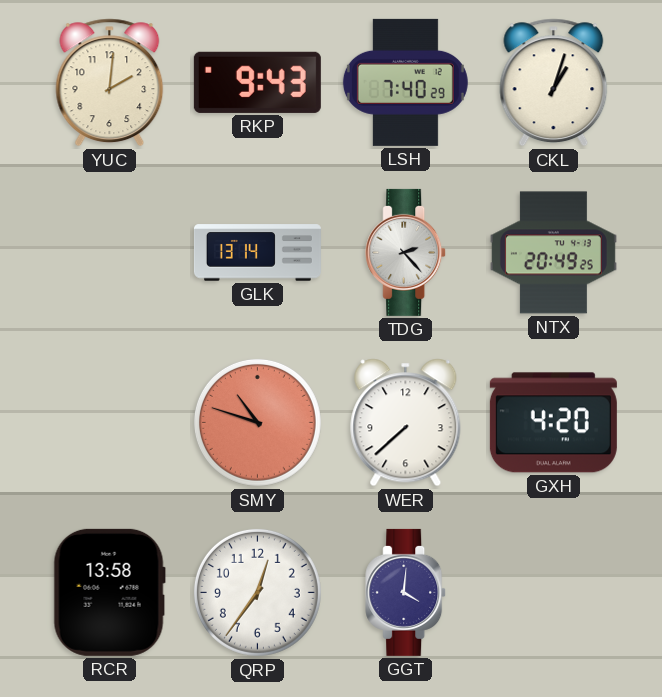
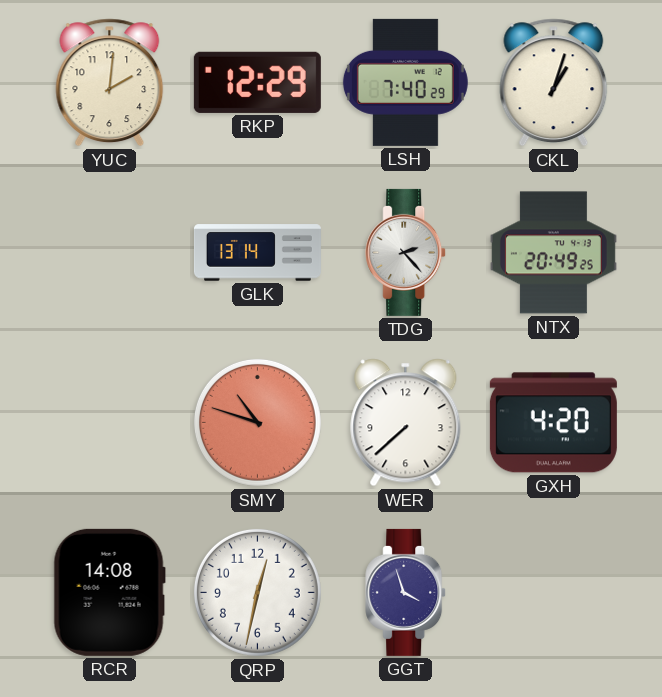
RKP: 9:43 -> 12:29
RCR: 13:58 -> 14:08
QRP: 12:36 -> 12:32
GGT: 4:01 -> 3:57
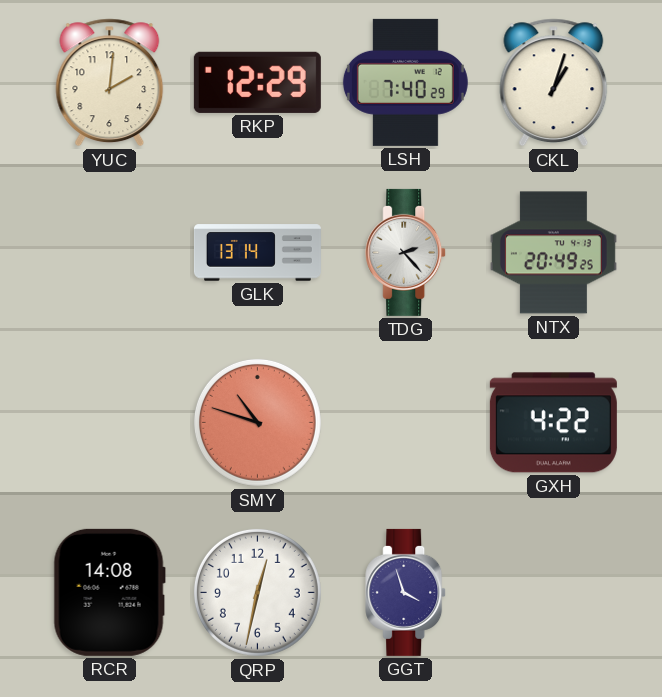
WER: 7:38 -> none
GXH: 4:20 -> 4:22
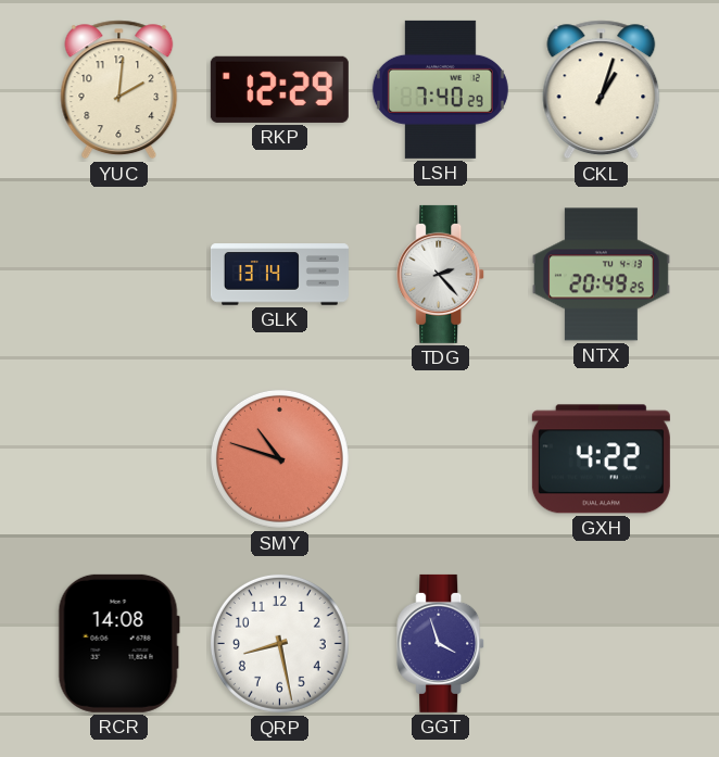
QRP: 12:32 -> 8:28
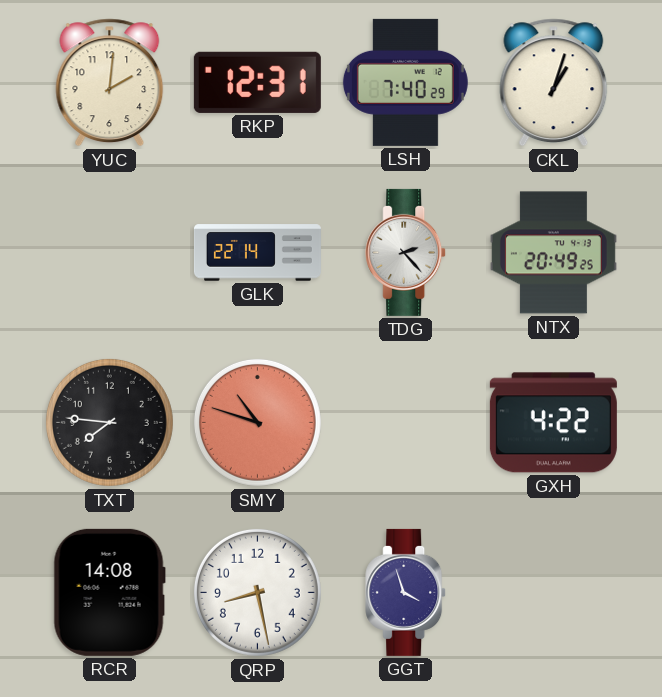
RKP: 12:29 -> 12:31
GLK: 13:14 -> 22:14
TXT: none -> 7:46
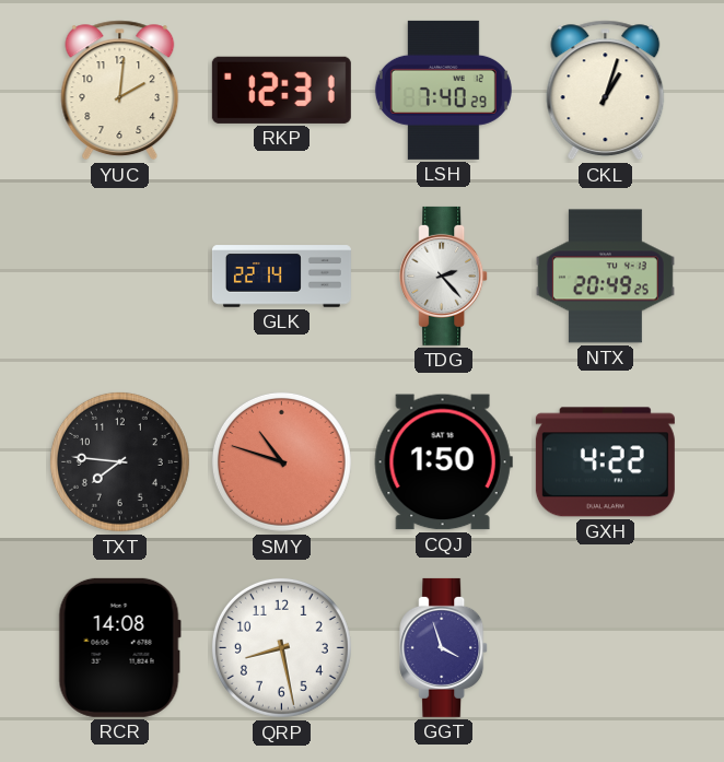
CQJ: none -> 1:50
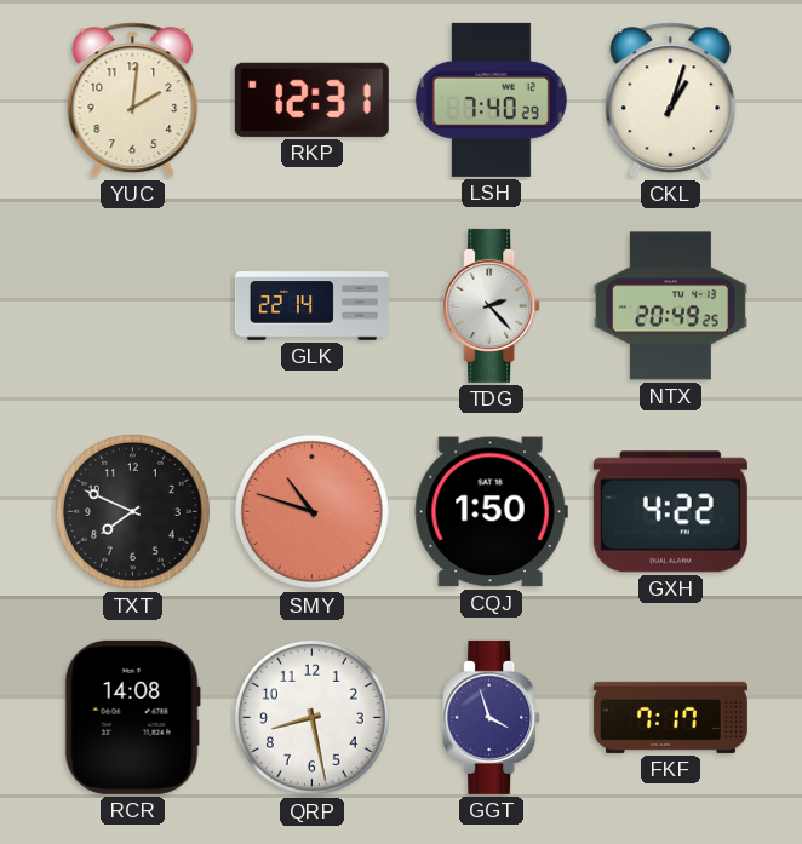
TXT: 7:46 -> 7:49
FKF: none -> 7:17
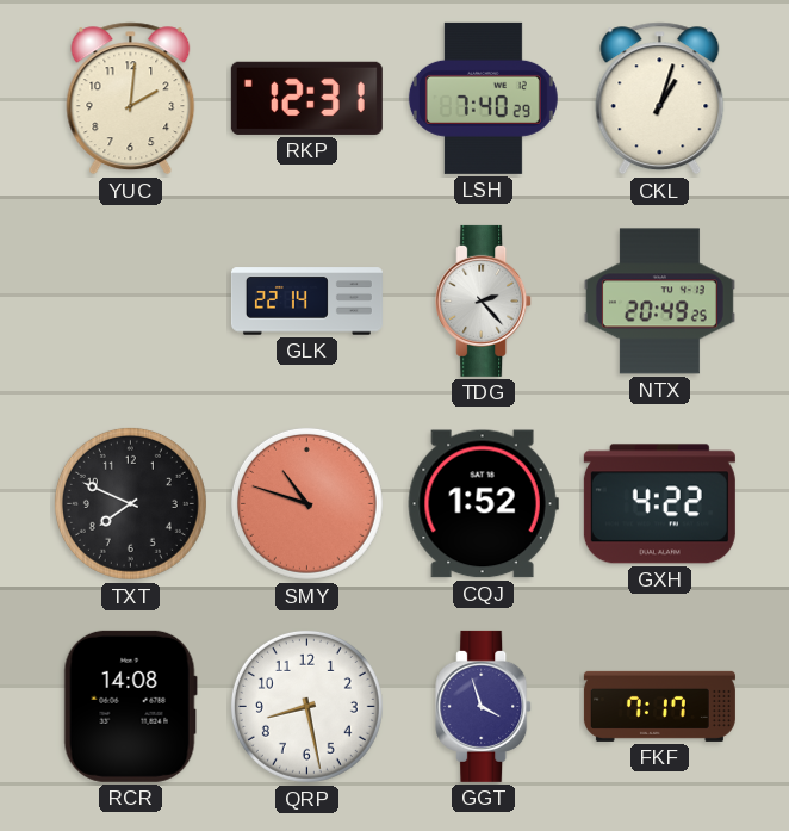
CQJ: 1:50 -> 1:52
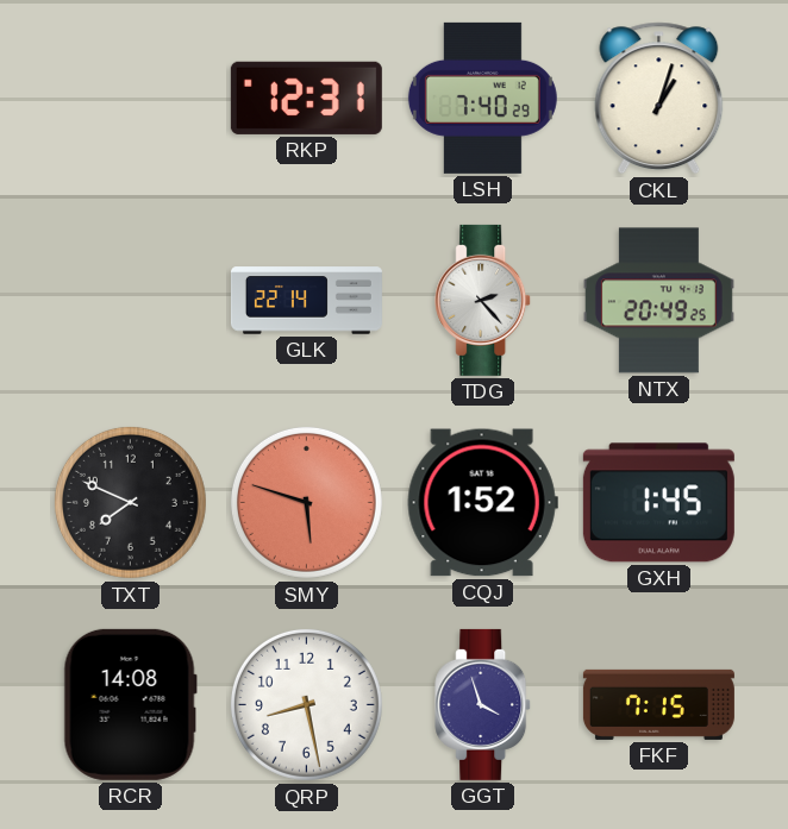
YUC: 2:01 -> none
SMY: 10:48 -> 5:48
GXH: 4:22 -> 1:45
FKF: 7:17 -> 7:15
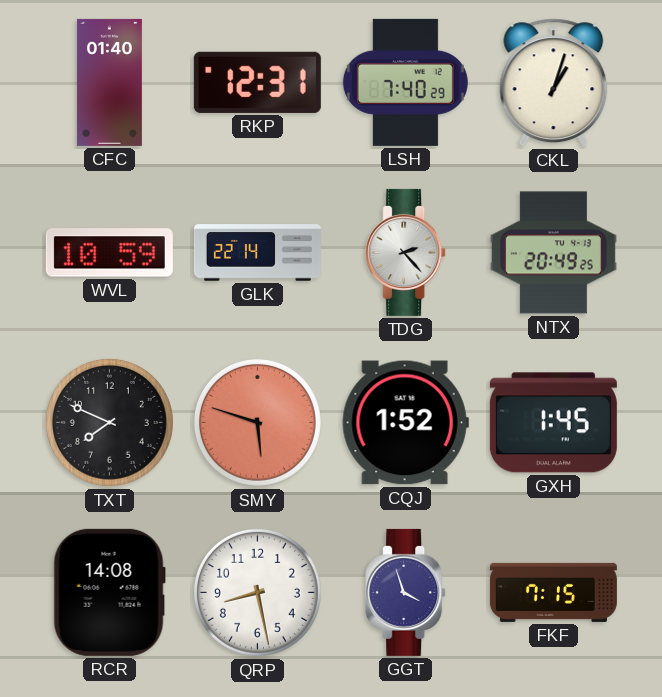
CFC: none -> 01:40
WVL: none -> 10:59
